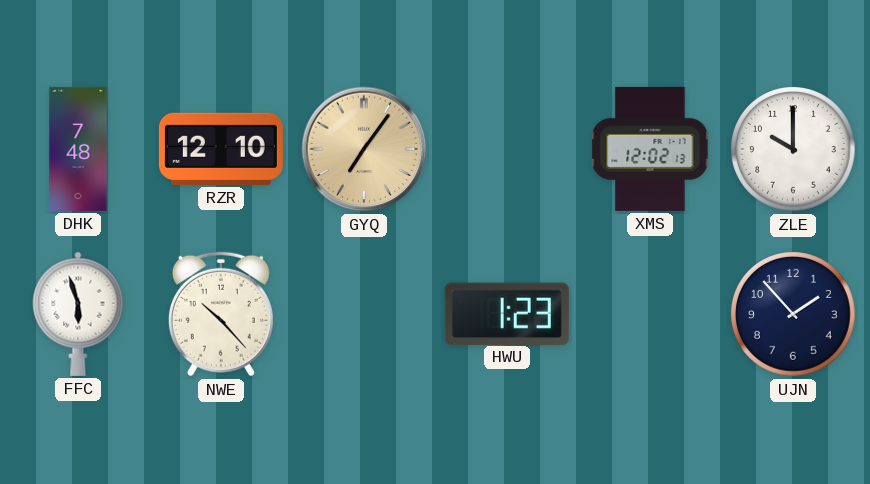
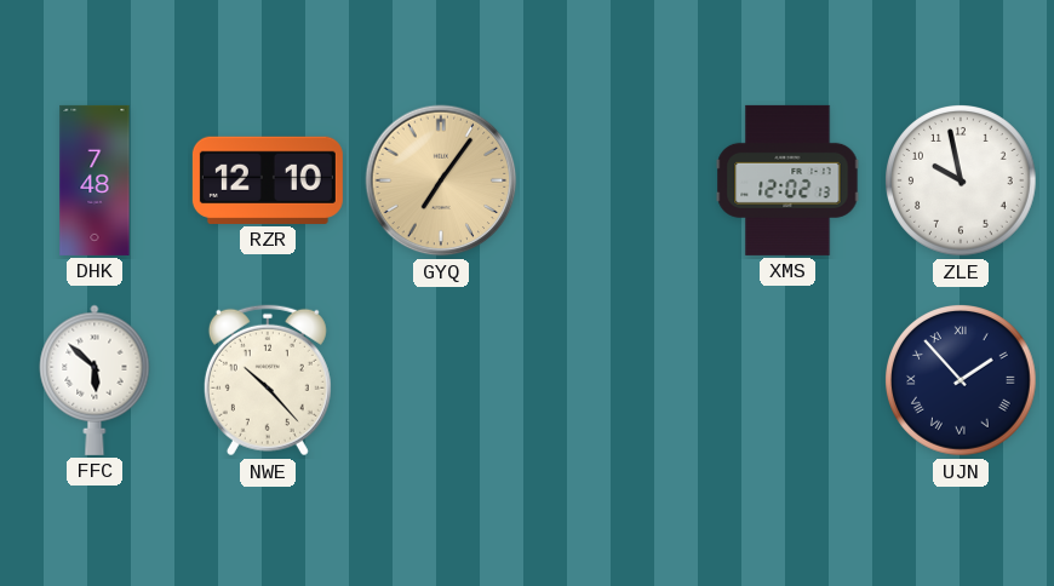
ZLE: 10:00 -> 9:58
FFC: 5:57 -> 5:52
HWU: 1:23 -> none
UJN numerals: Arabic -> Roman
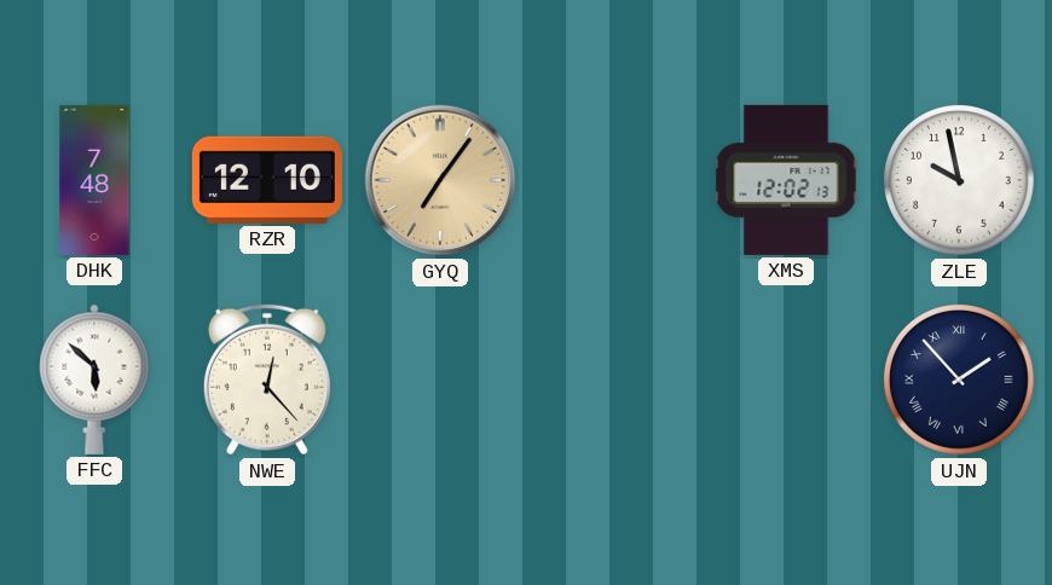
NWE: 10:23 -> 12:23
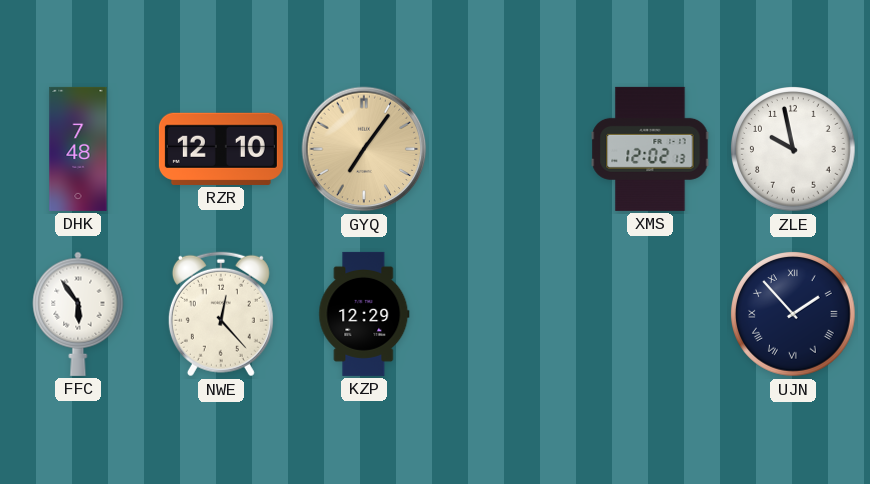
FFC: 5:52 -> 5:54
KZP: none -> 12:29
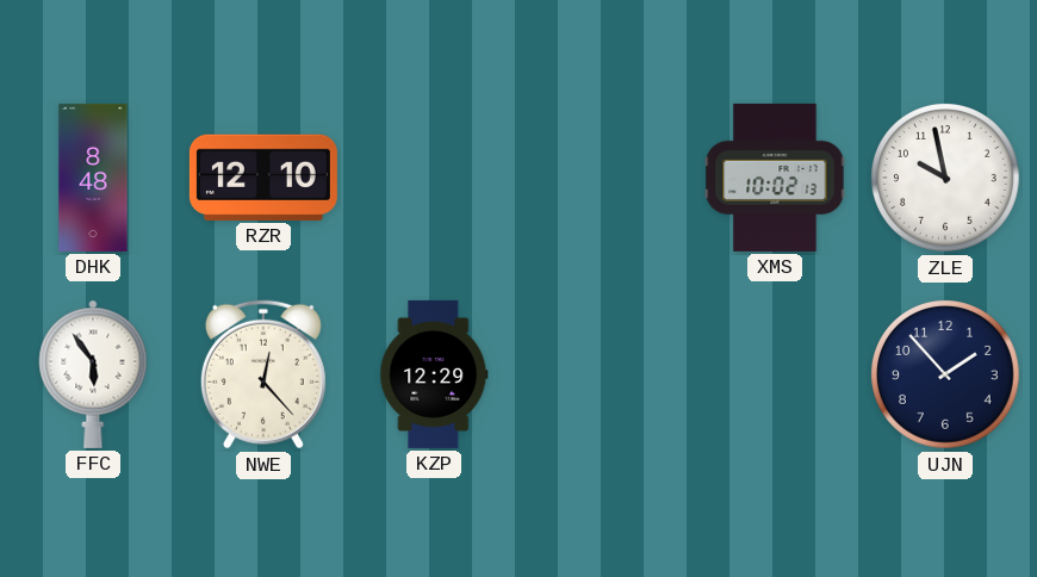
DHK: 7:48 -> 8:48
GYQ: 7:06 -> none
XMS: 12:02 -> 10:02
UJN numerals: Roman -> Arabic
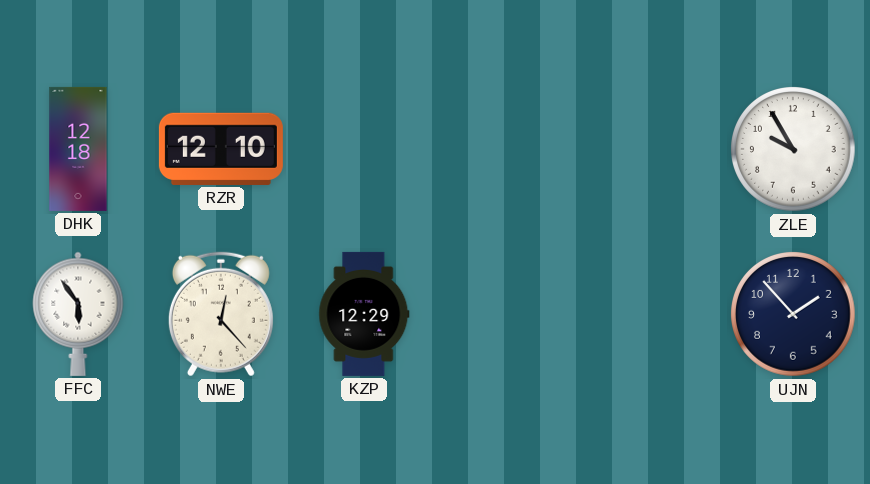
DHK: 8:48 -> 12:18
XMS: 10:02 -> none
ZLE: 9:58 -> 9:55
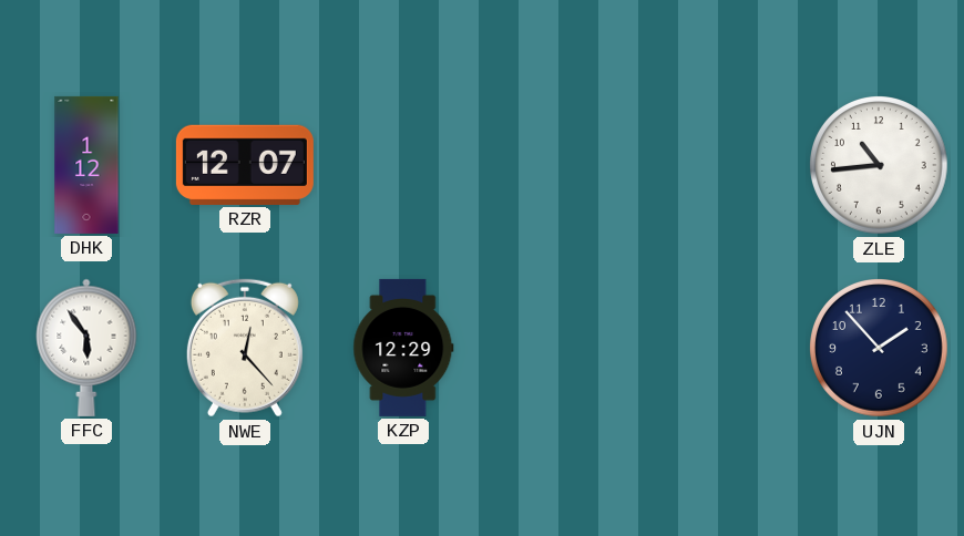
DHK: 12:18 -> 1:12
RZR: 12:10 -> 12:07
ZLE: 9:55 -> 10:44
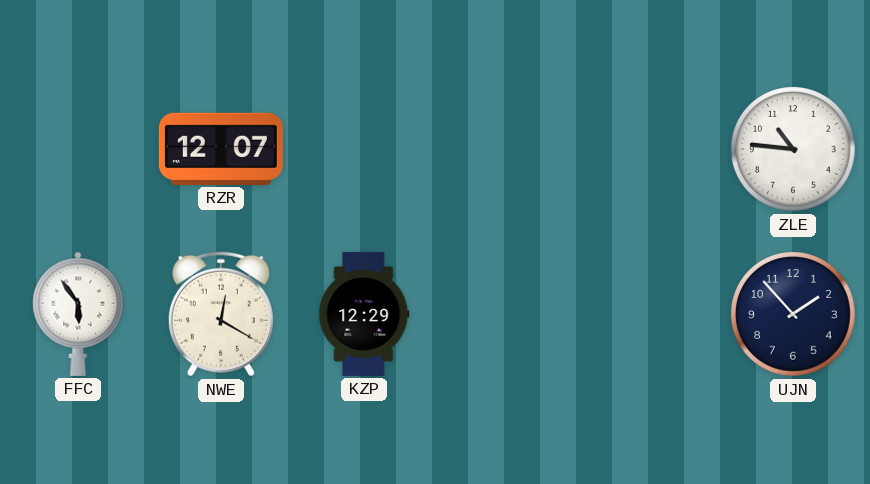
DHK: 1:12 -> none
ZLE: 10:44 -> 10:46
NWE: 12:23 -> 12:20
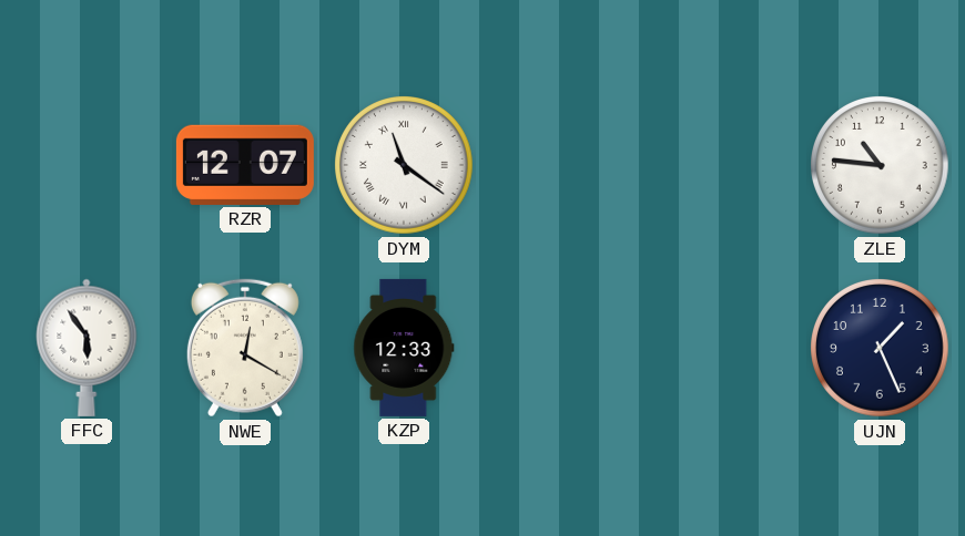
DYM: none -> 11:21
KZP: 12:29 -> 12:33
UJN: 1:53 -> 1:26
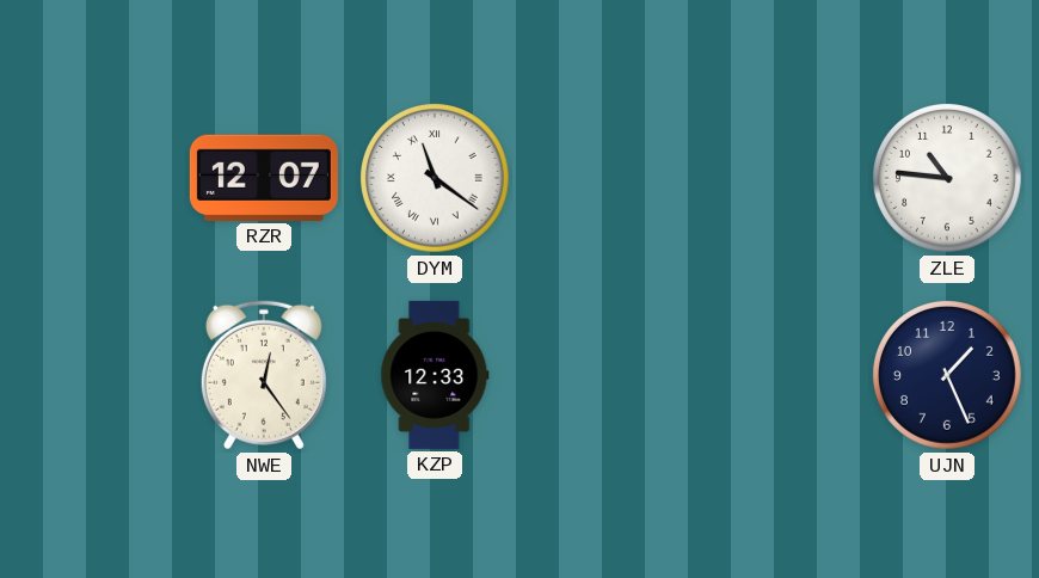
FFC: 5:54 -> none
NWE: 12:20 -> 12:24
